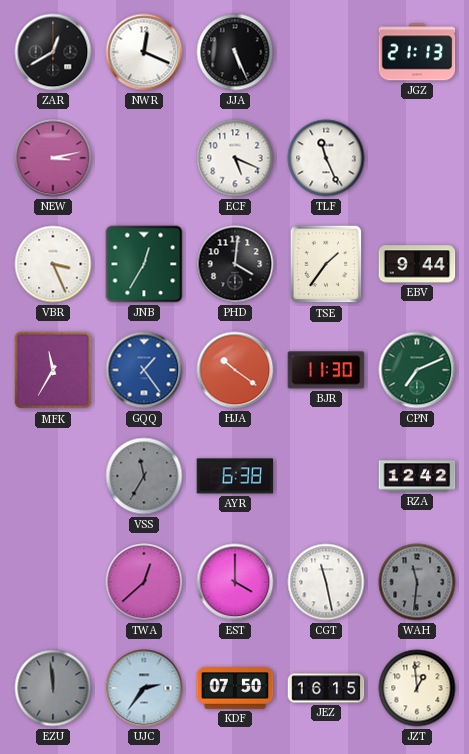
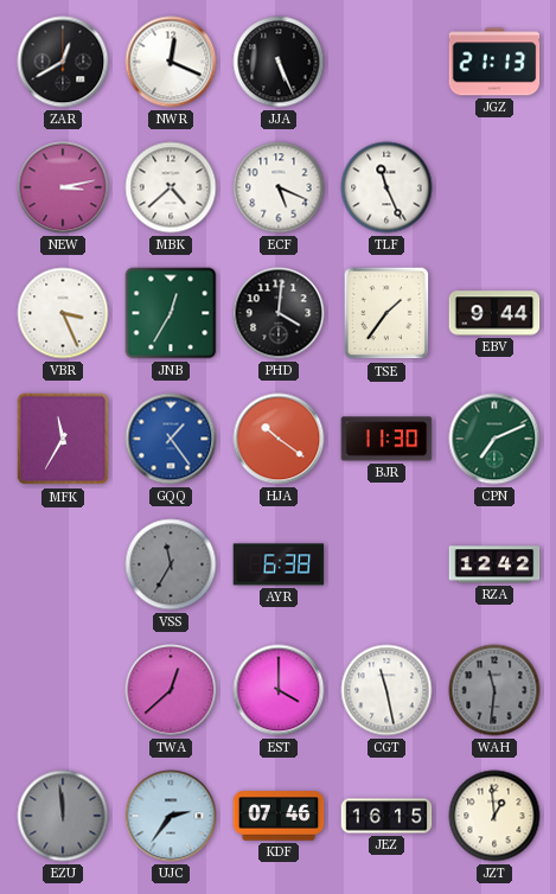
MBK: none -> 4:38
KDF: 07:50 -> 07:46
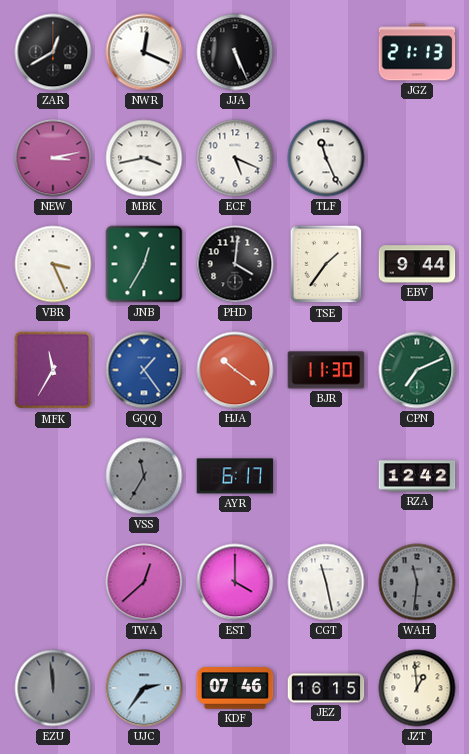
MBK: 4:38 -> 3:43
AYR: 6:38 -> 6:17
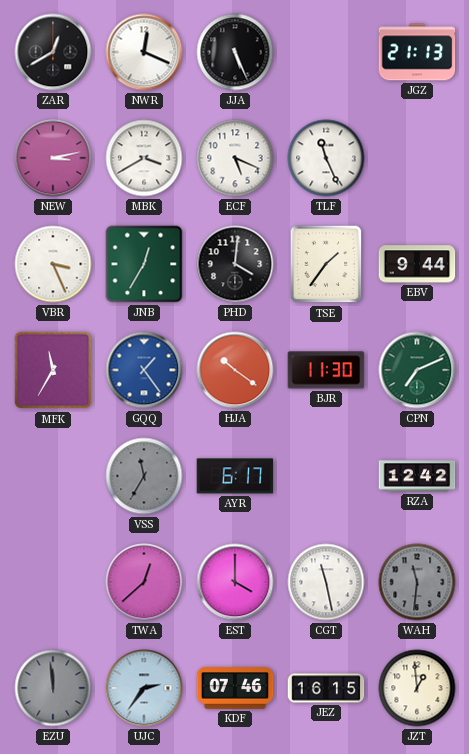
MBK: 3:43 -> 3:40
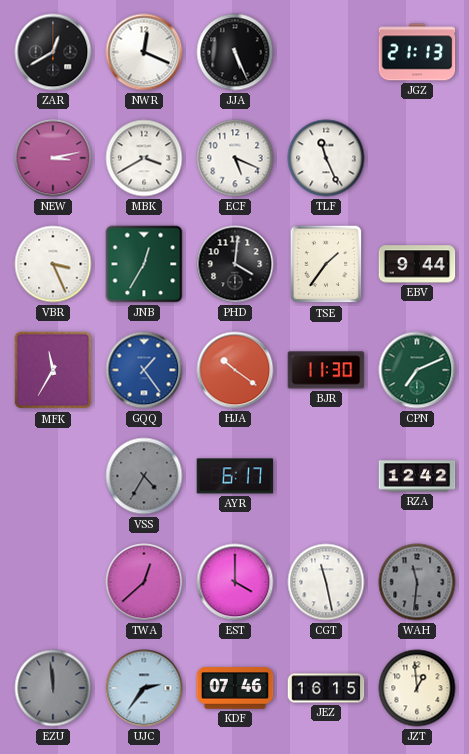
VSS: 11:35 -> 4:35
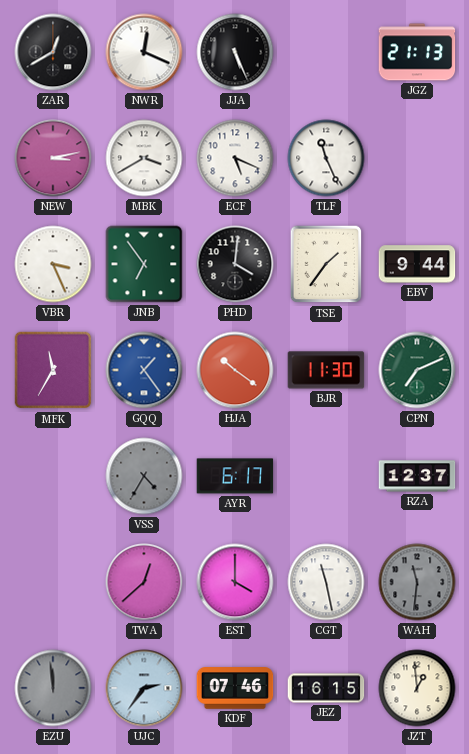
JNB: 12:35 -> 6:54
RZA: 12:42 -> 12:37
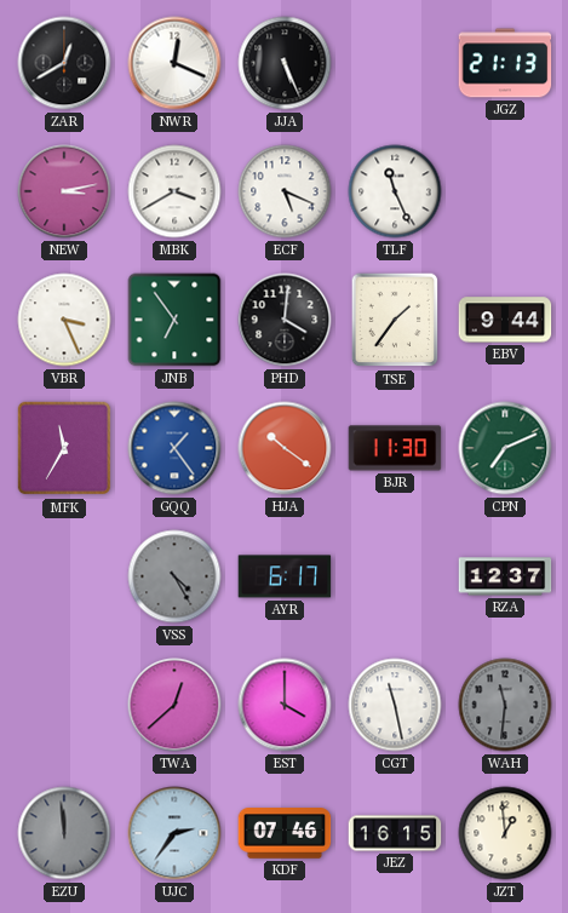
VSS: 4:35 -> 4:25
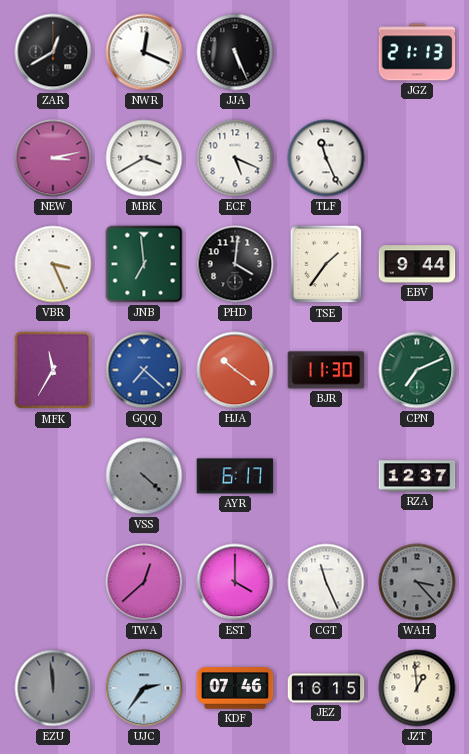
JNB: 6:54 -> 6:59
GQQ: 1:24 -> 7:22
VSS: 4:25 -> 4:22
CGT: 11:28 -> 11:26
WAH: 11:31 -> 3:23
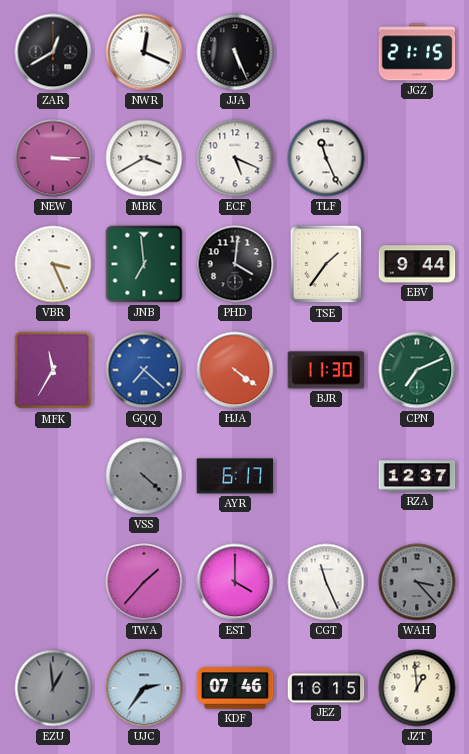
JGZ: 21:13 -> 21:15
NEW: 3:13 -> 3:15
HJA: 10:21 -> 4:21
TWA: 12:38 -> 1:37
EZU: 11:59 -> 12:59
